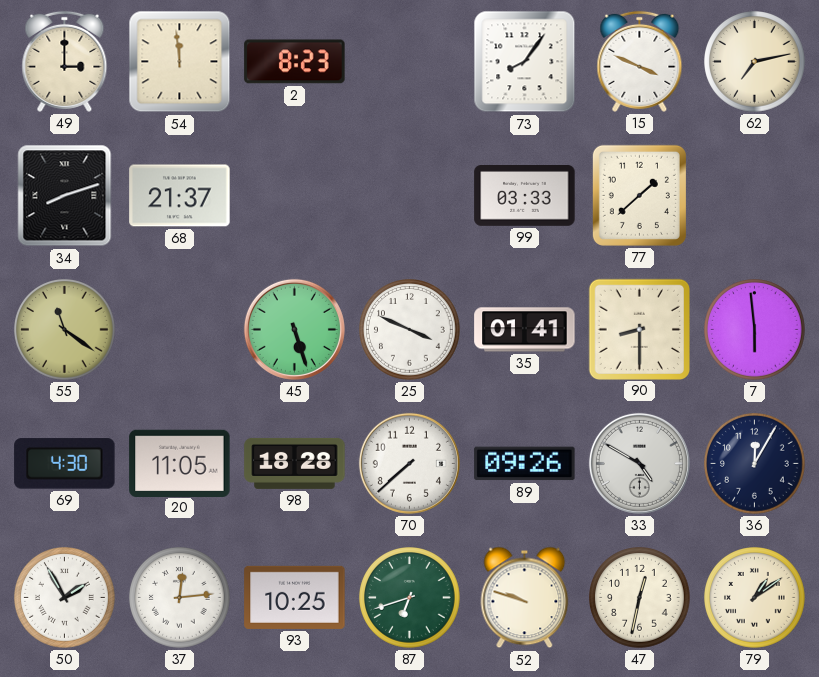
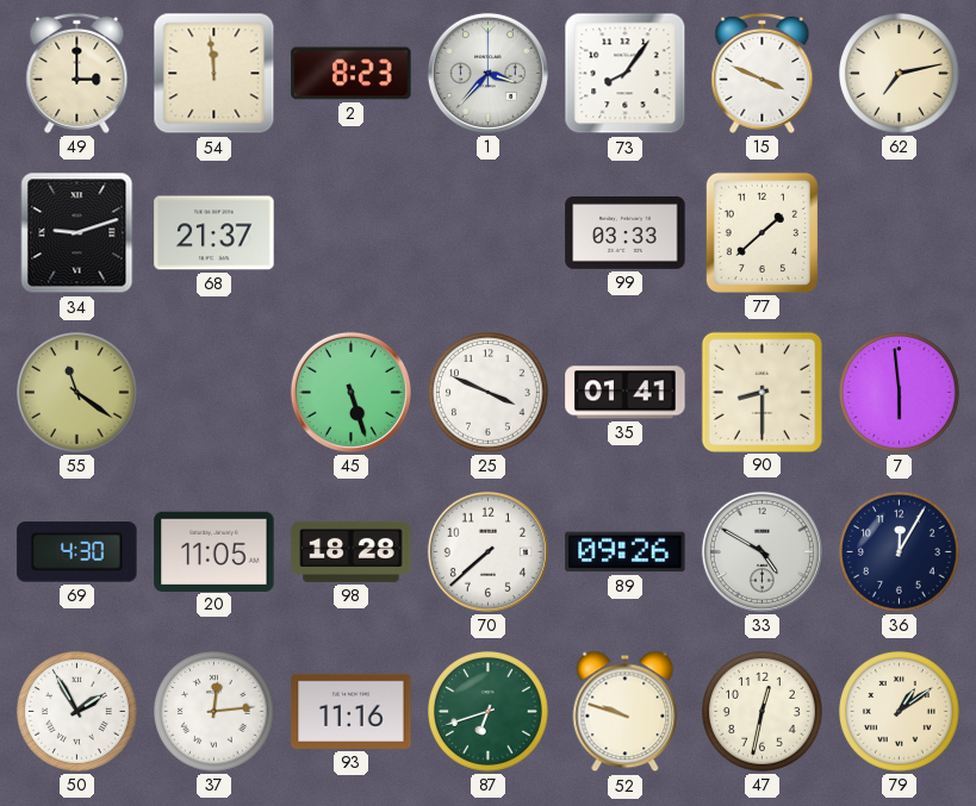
1: none -> 3:37
34: 8:12 -> 9:12
93: 10:25 -> 11:16
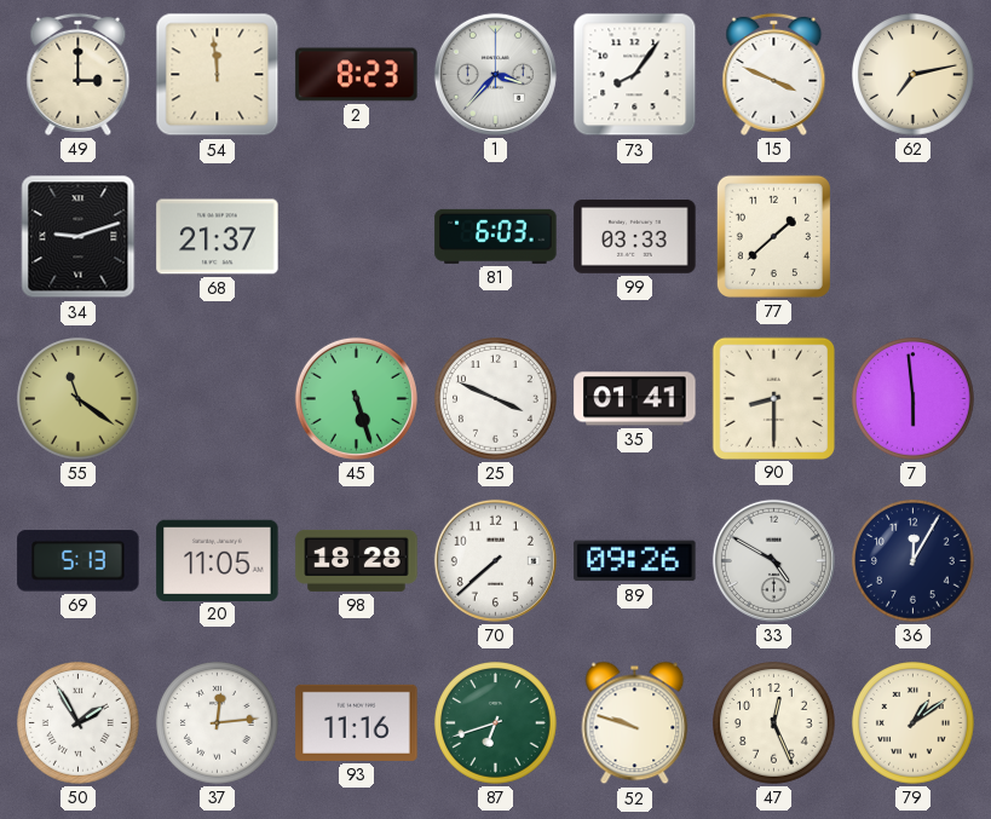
81: none -> 6:03
69: 4:30 -> 5:13
47: 12:32 -> 12:26
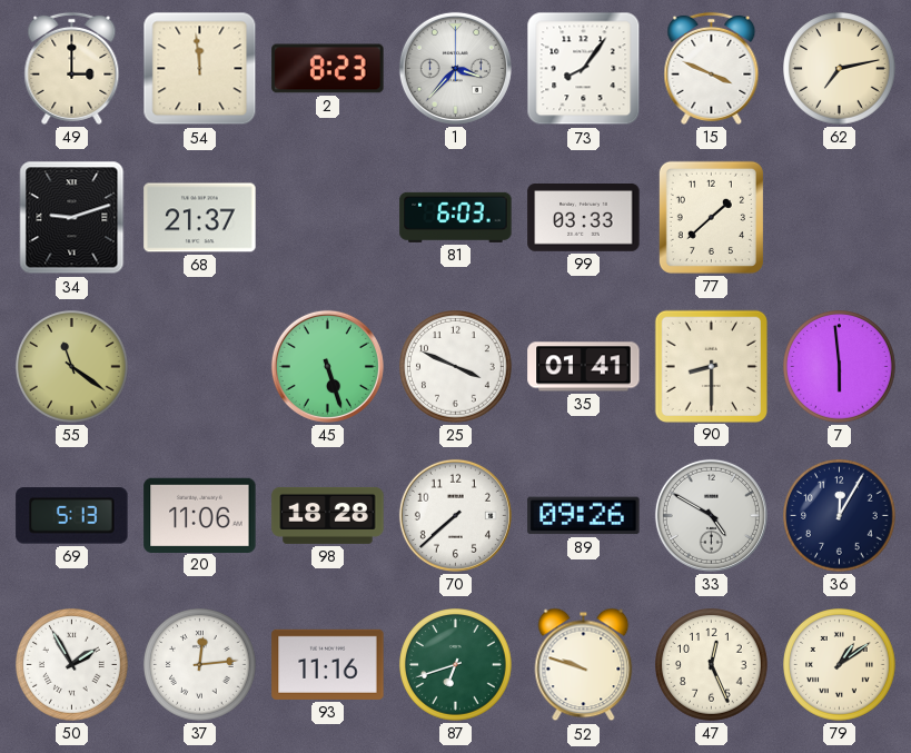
20: 11:05 -> 11:06
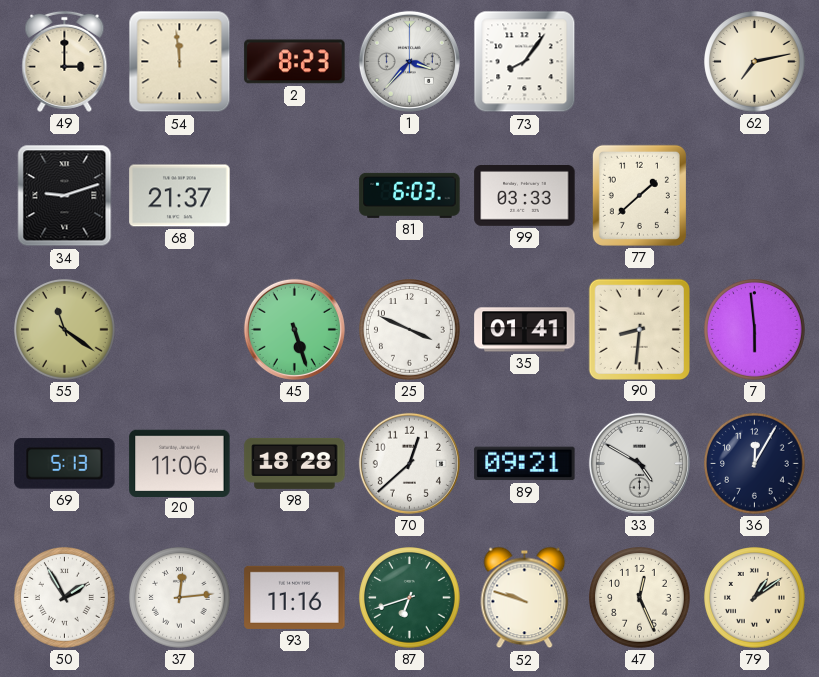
15: 3:49 -> none
90: 8:30 -> 8:31
70: 7:38 -> 12:38
89: 09:26 -> 09:21
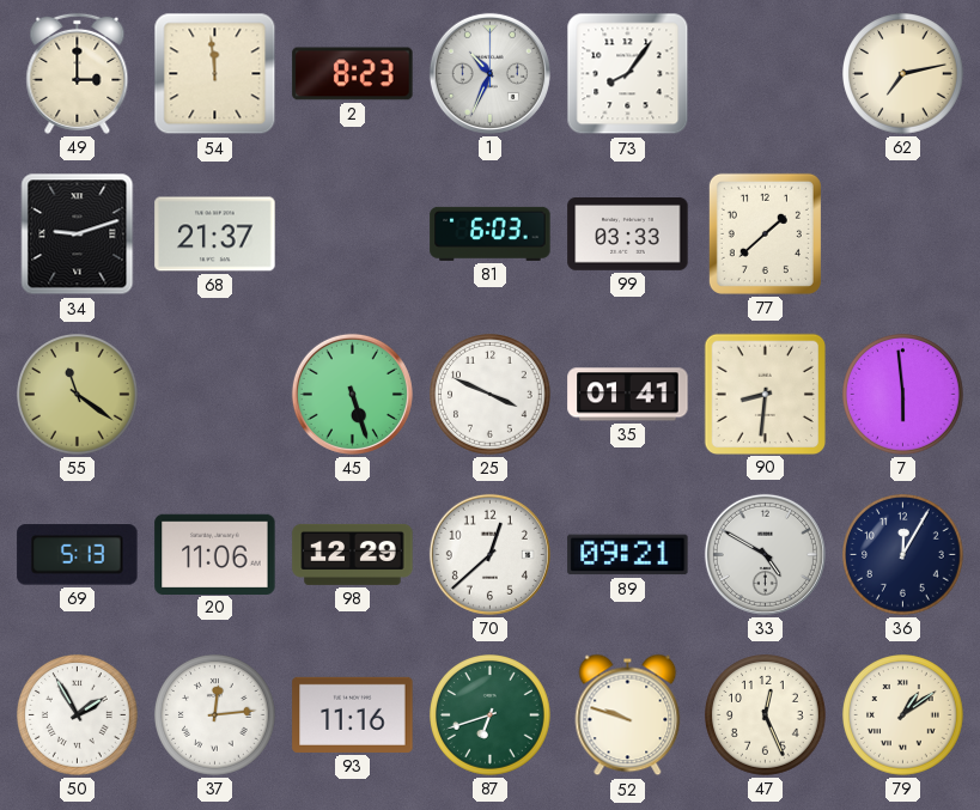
1: 3:37 -> 10:34
98: 18:28 -> 12:29
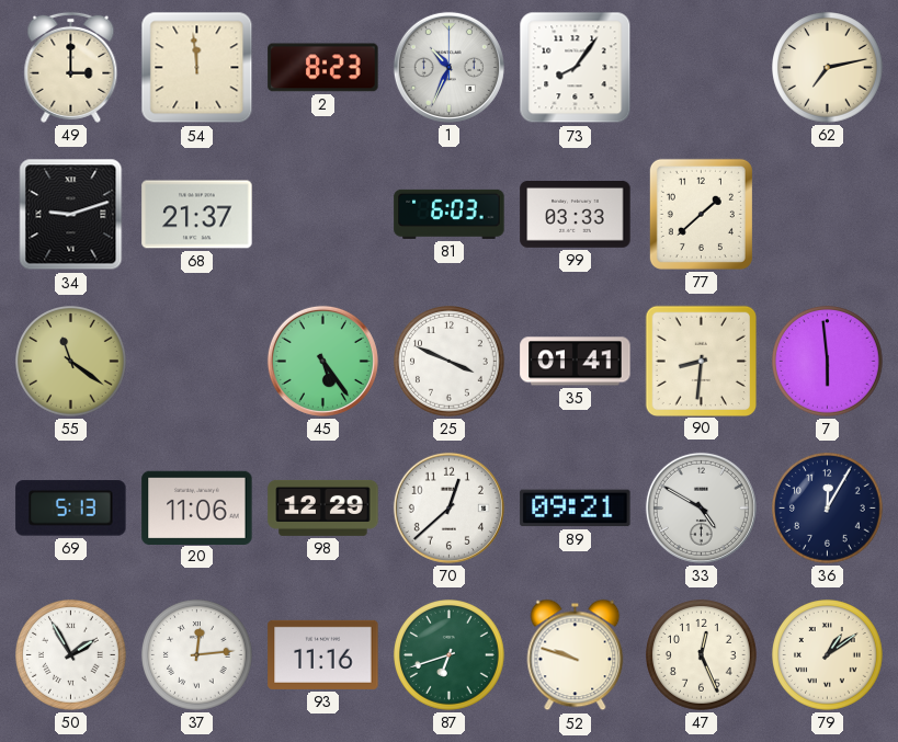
45: 5:27 -> 5:24
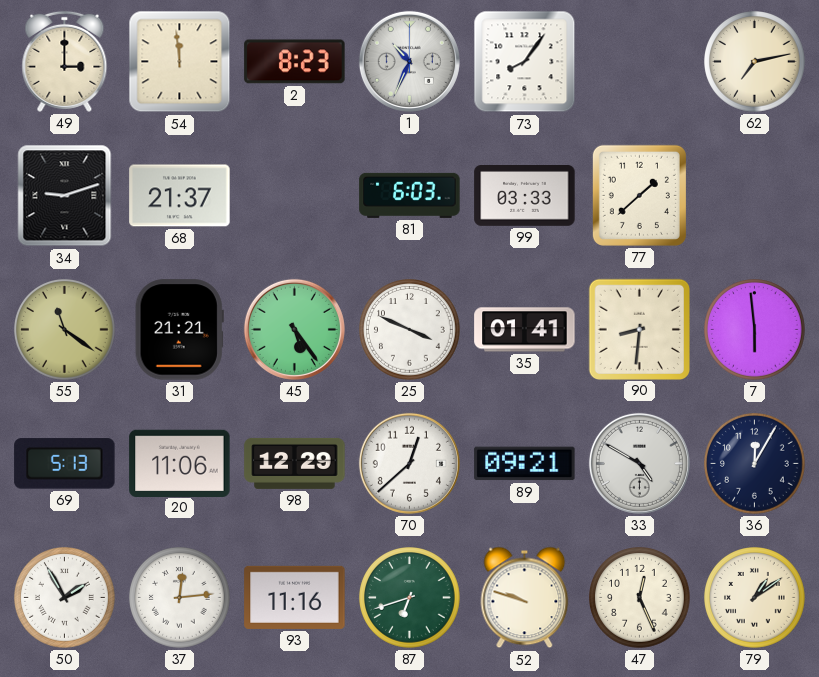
31: none -> 21:21
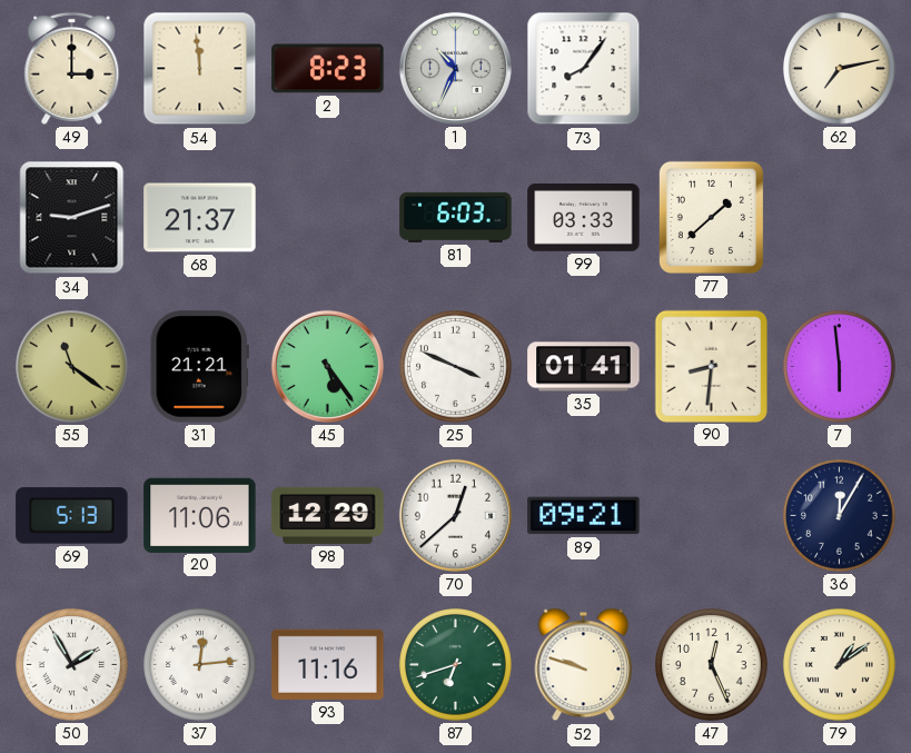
33: 4:50 -> none
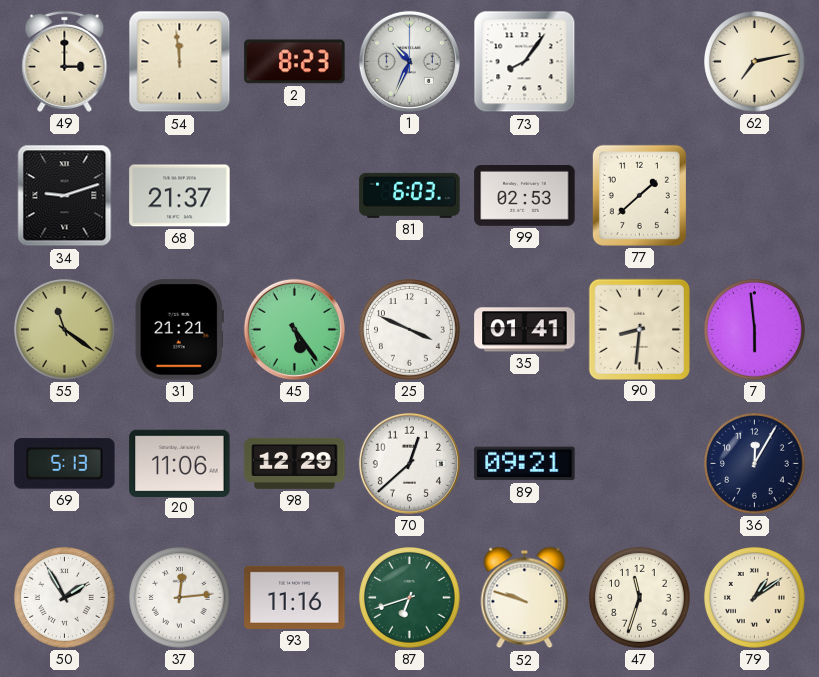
99: 03:33 -> 02:53
47: 12:26 -> 11:33
